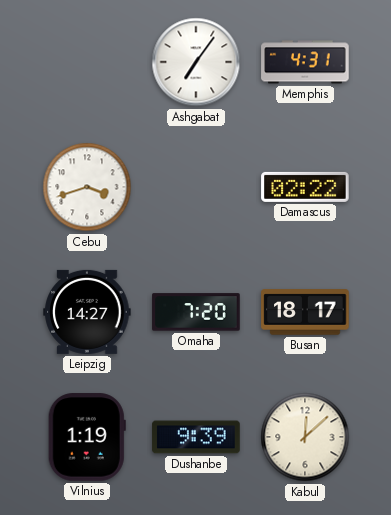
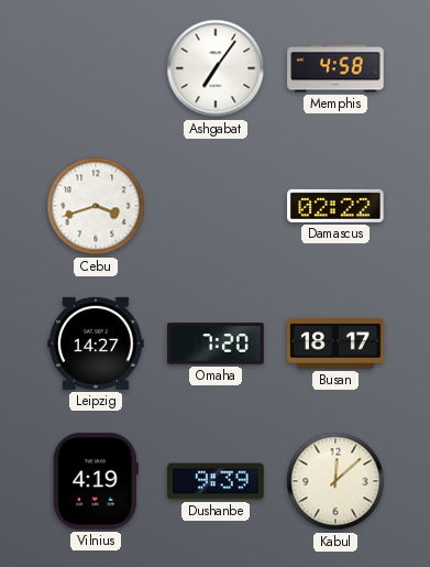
Memphis: 4:31 -> 4:58
Vilnius: 1:19 -> 4:19
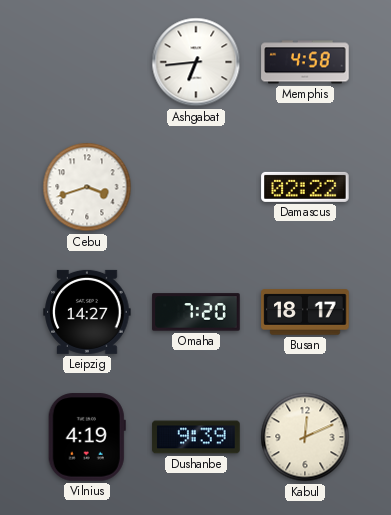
Ashgabat: 7:06 -> 6:44
Kabul: 12:08 -> 12:11
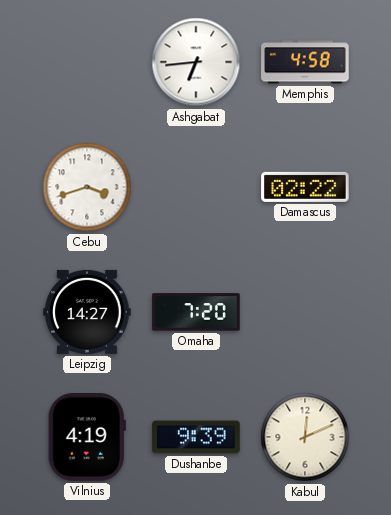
Busan: 18:17 -> none
